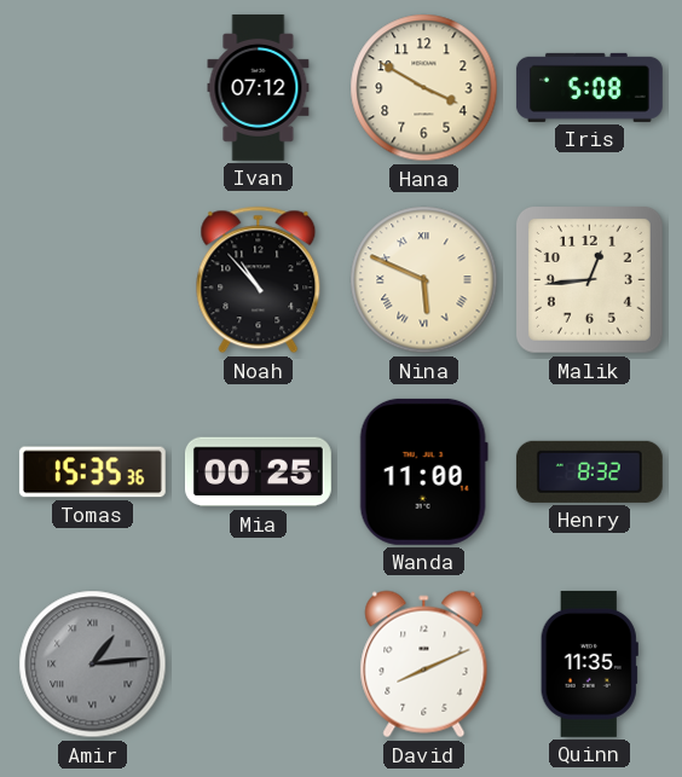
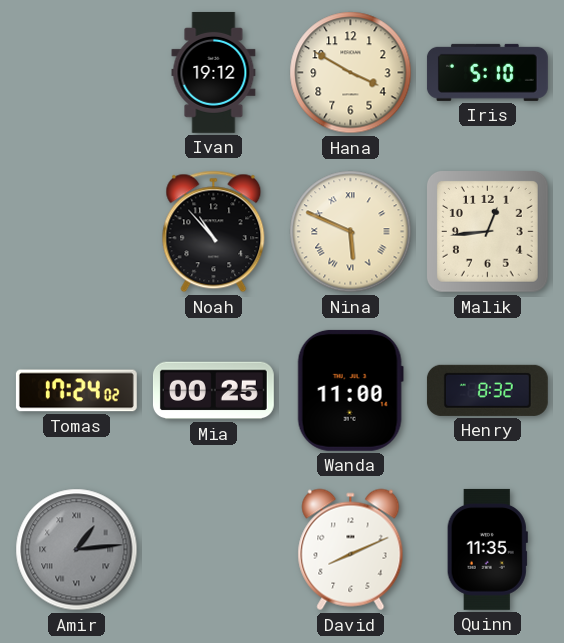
Ivan: 07:12 -> 19:12
Iris: 5:08 -> 5:10
Tomas: 15:35 -> 17:24
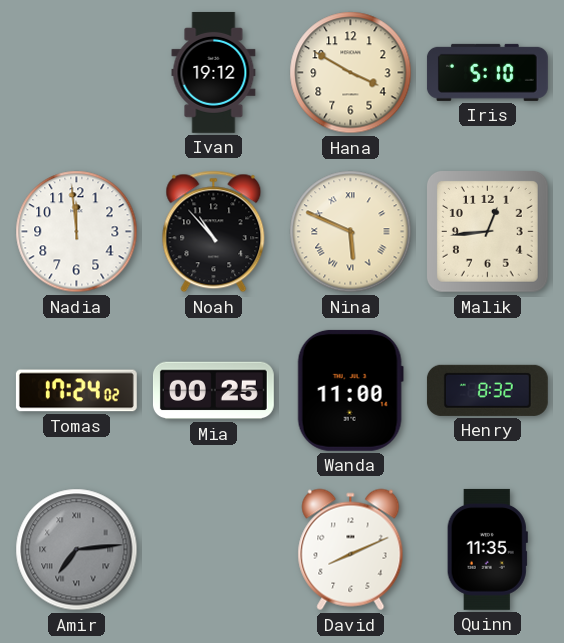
Nadia: none -> 11:59
Amir: 1:14 -> 7:14
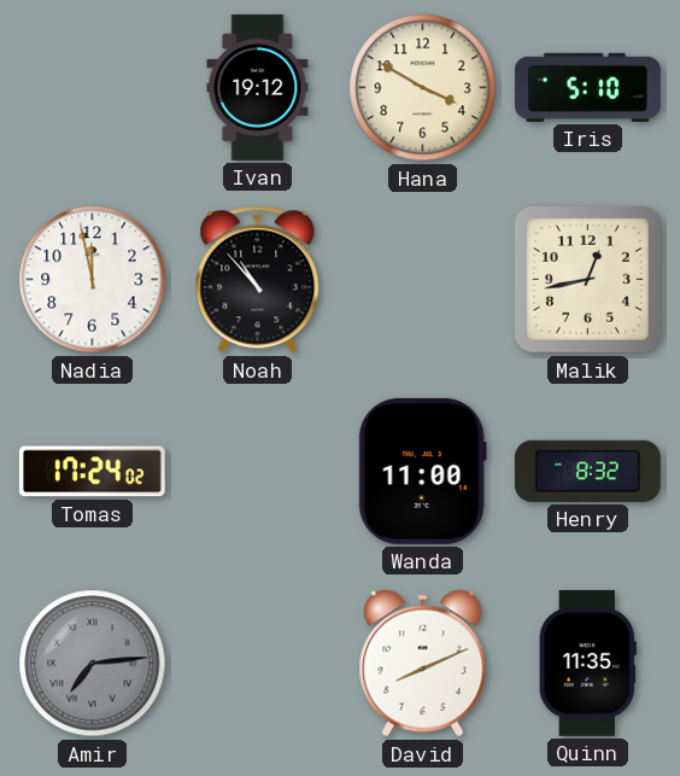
Nadia: 11:59 -> 11:58
Nina: 5:49 -> none
Malik: 12:44 -> 12:43
Mia: 00:25 -> none
